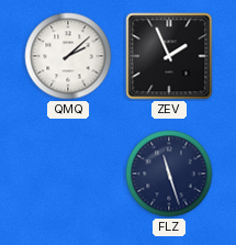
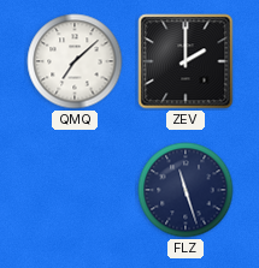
QMQ: 2:08 -> 7:08
ZEV: 1:56 -> 2:00
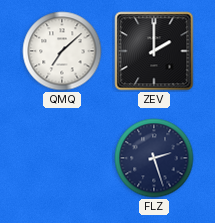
FLZ: 11:27 -> 2:27
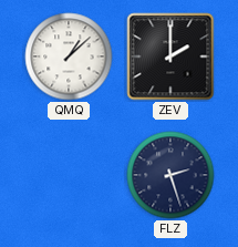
QMQ: 7:08 -> 1:08
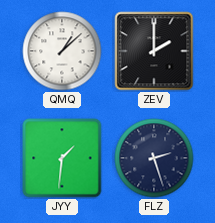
JYY: none -> 1:31
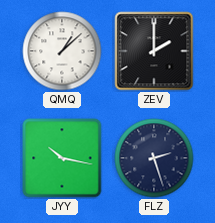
JYY: 1:31 -> 10:17
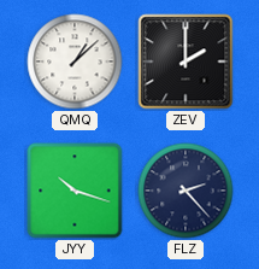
JYY: 10:17 -> 10:18
FLZ: 2:27 -> 2:23
